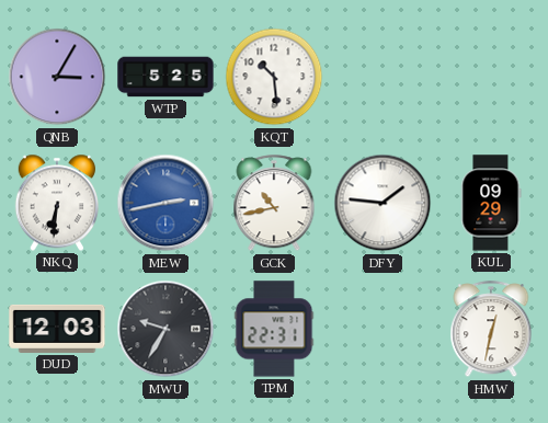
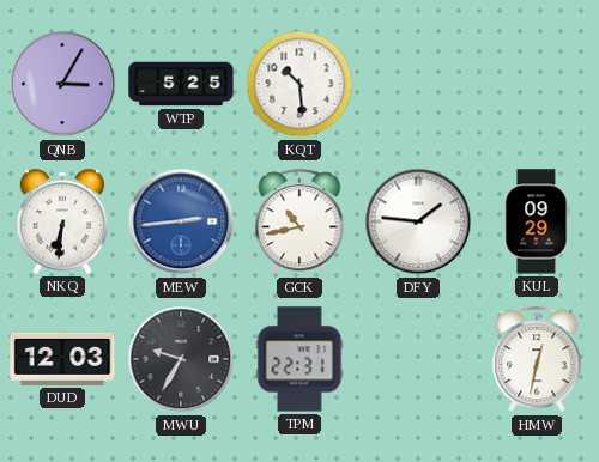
MEW: 2:43 -> 2:44
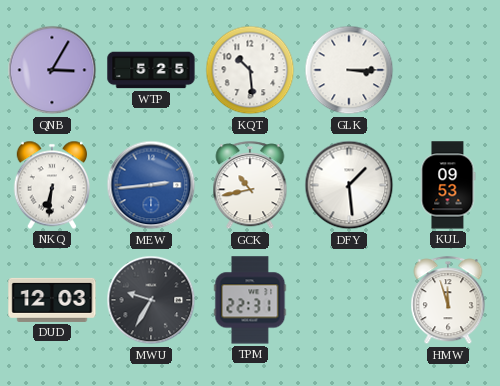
GLK: none -> 3:15
DFY: 1:46 -> 1:29
KUL: 09:29 -> 09:53
HMW: 12:32 -> 11:57
